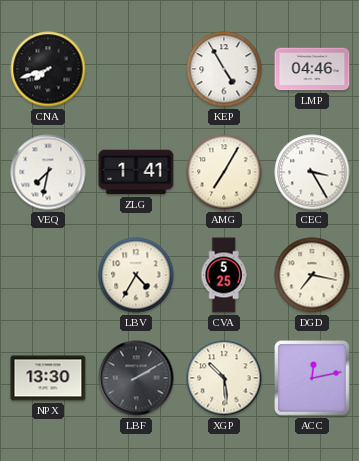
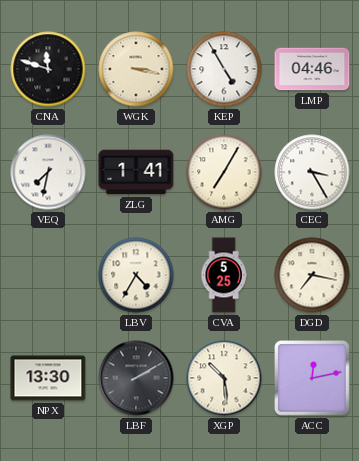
CNA: 7:42 -> 11:48
WGK: none -> 3:17
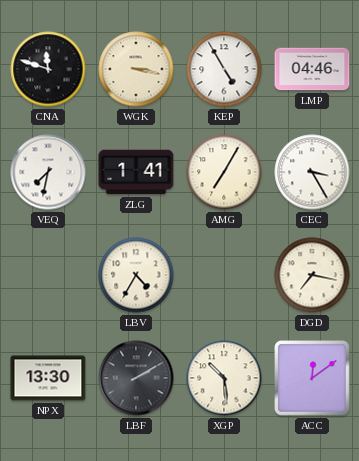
CVA: 5:25 -> none
ACC: 12:13 -> 12:09
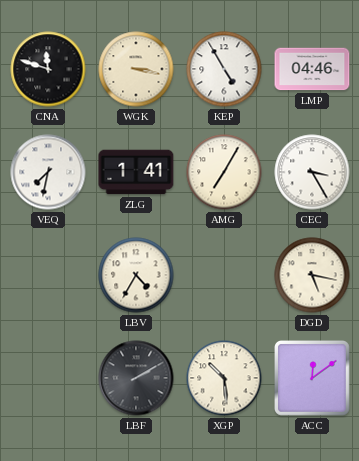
DGD: 7:17 -> 5:17
NPX: 13:30 -> none
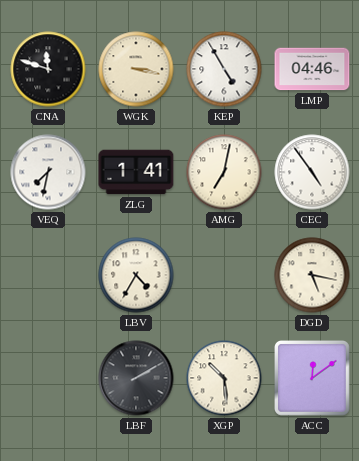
AMG: 7:05 -> 7:02
CEC: 3:25 -> 4:54
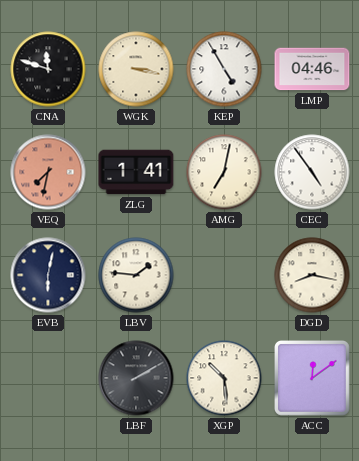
VEQ dial: white -> salmon
EVB: none -> 6:02
LBV: 4:35 -> 1:46
DGD: 5:17 -> 8:17
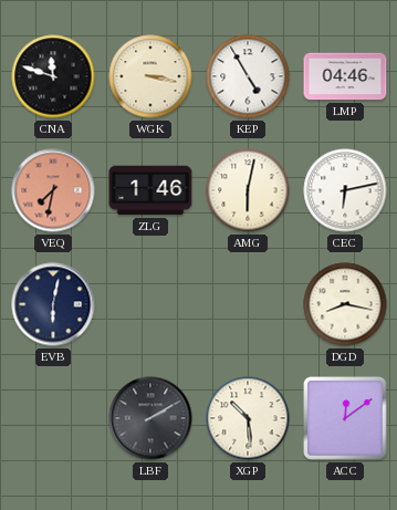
ZLG: 1:41 -> 1:46
AMG: 7:02 -> 6:02
CEC: 4:54 -> 6:13
LBV: 1:46 -> none
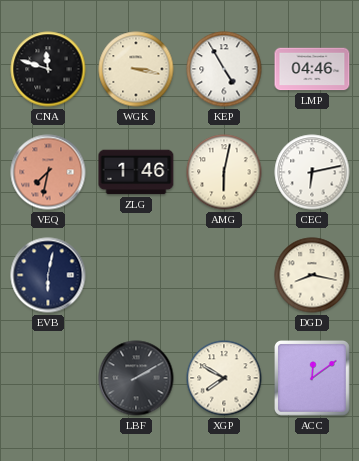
XGP: 10:29 -> 7:50
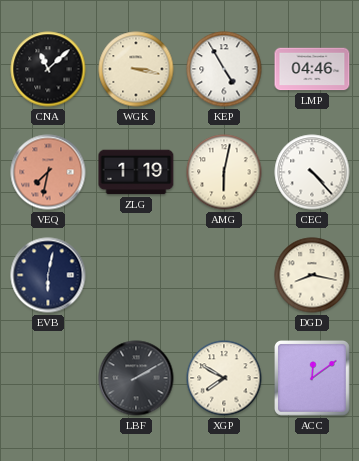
CNA: 11:48 -> 11:08
ZLG: 1:46 -> 1:19
CEC: 6:13 -> 4:23
